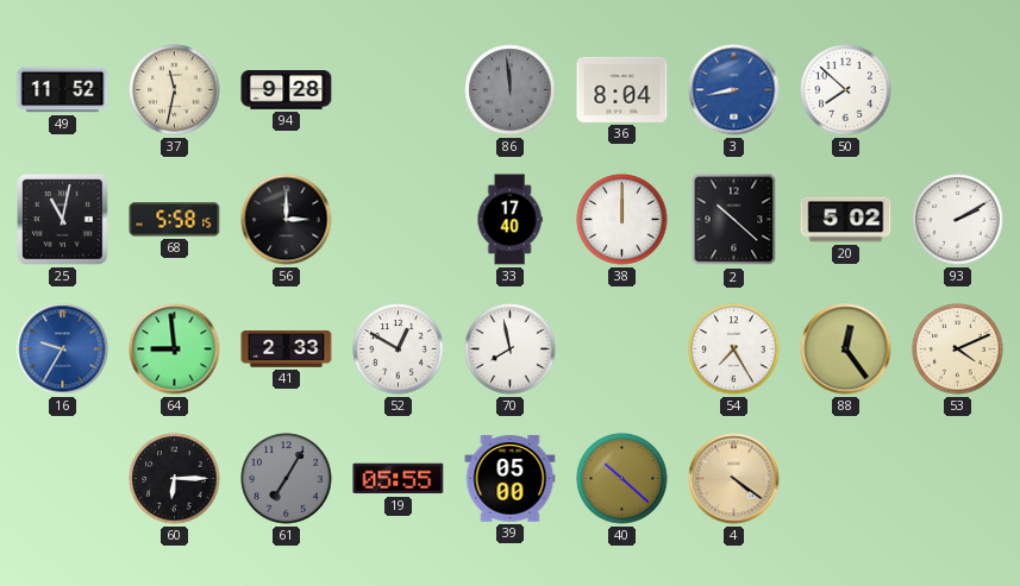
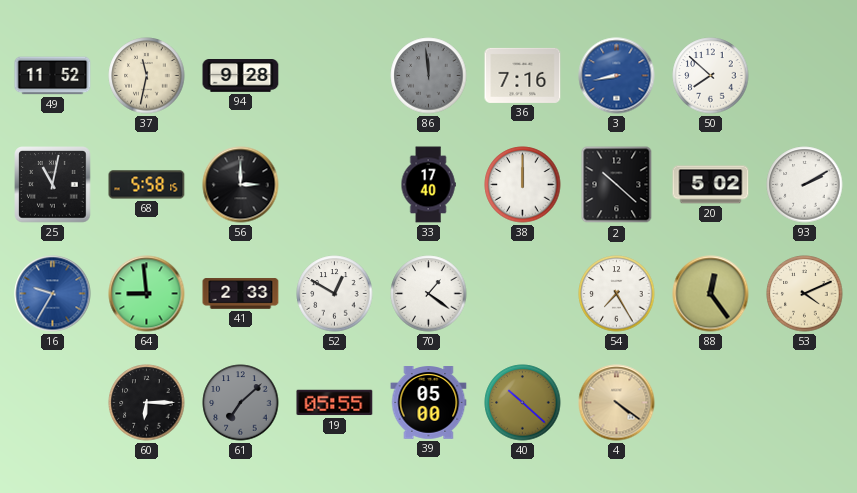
36: 8:04 -> 7:16
70: 7:58 -> 1:21
61: 7:05 -> 7:08
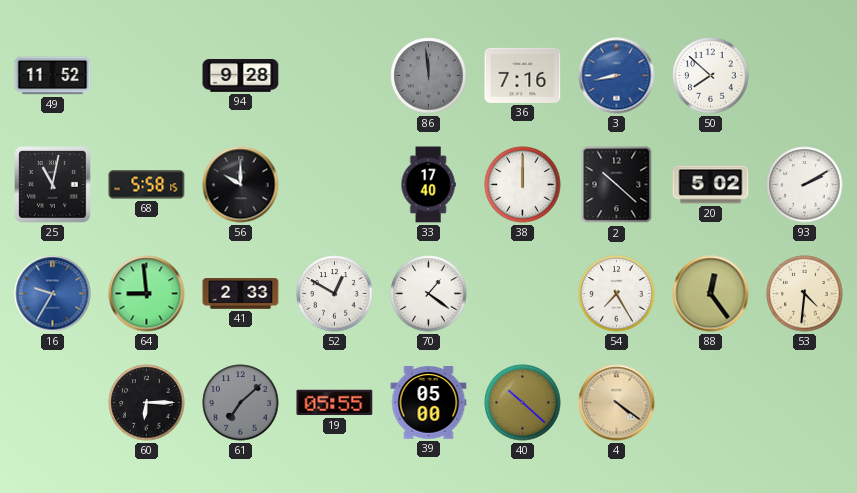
37: 11:32 -> none
56: 3:00 -> 10:00
53: 4:11 -> 4:31
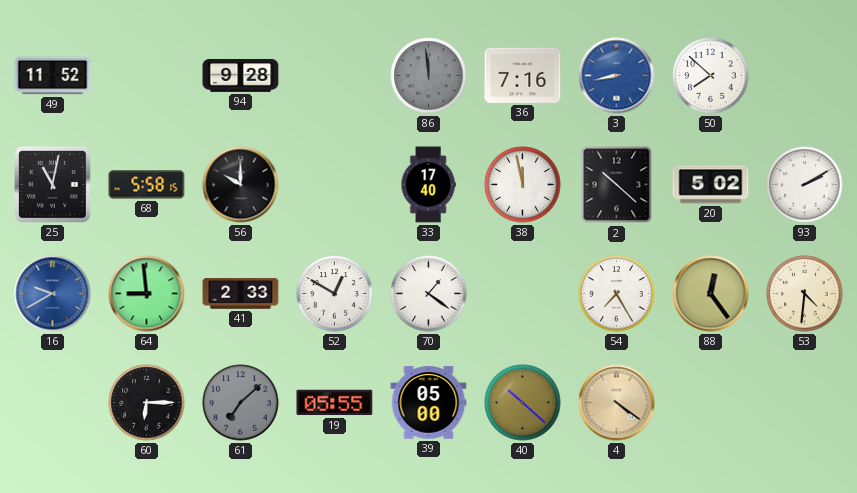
38: 12:00 -> 11:58
16: 9:35 -> 9:40
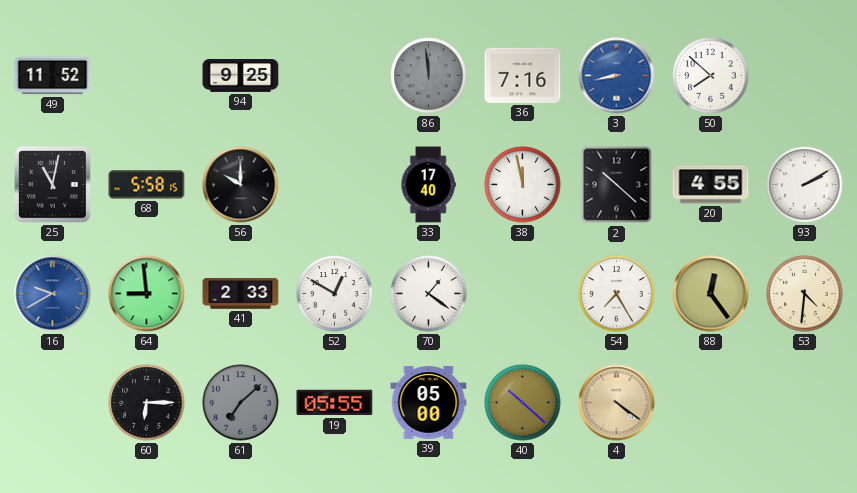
94: 9:28 -> 9:25
20: 5:02 -> 4:55
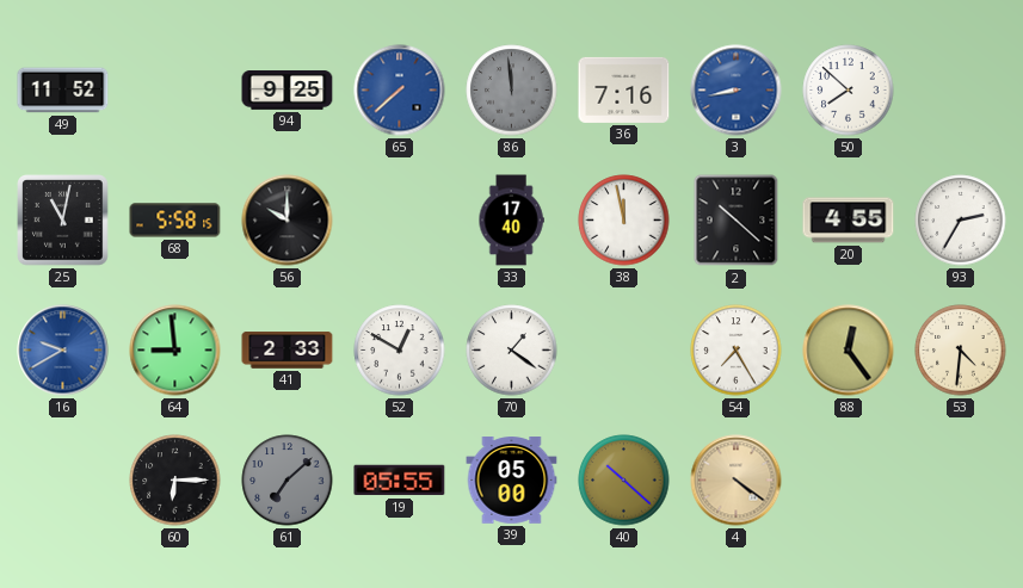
65: none -> 7:38
93: 2:10 -> 2:35
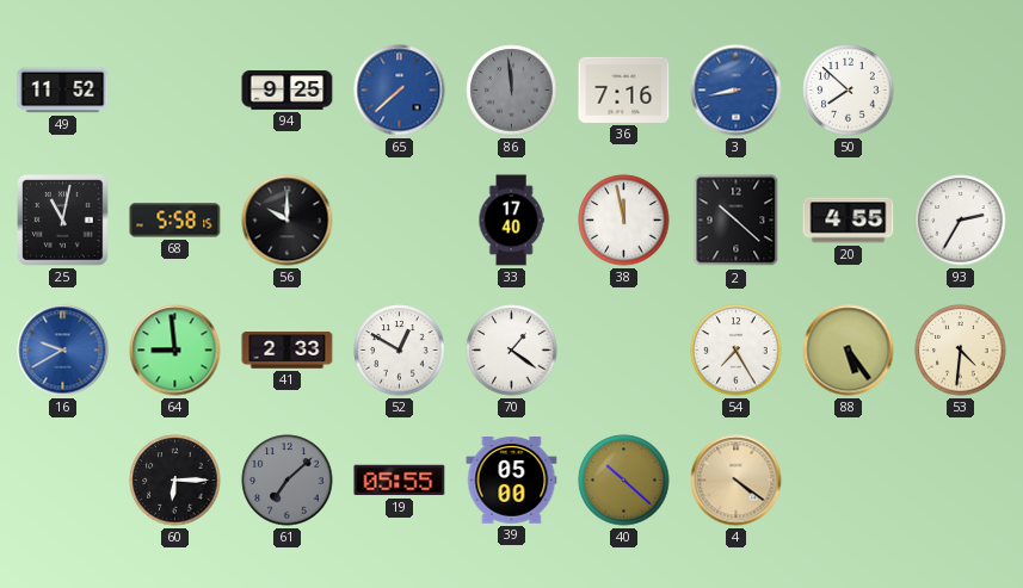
88: 12:24 -> 5:24
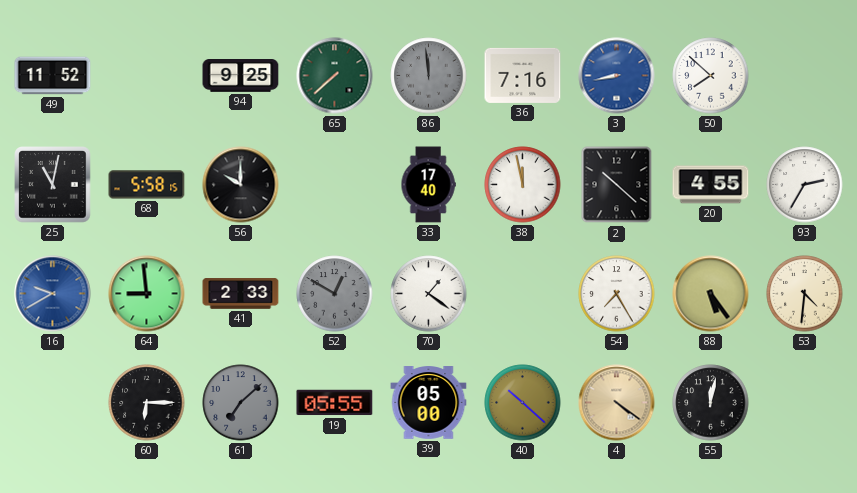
65 dial: blue -> green
52 dial: white -> grey
55: none -> 12:02
